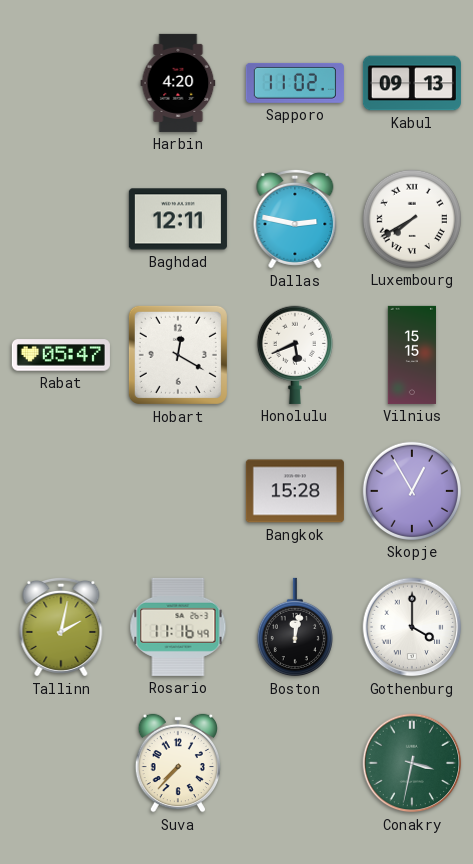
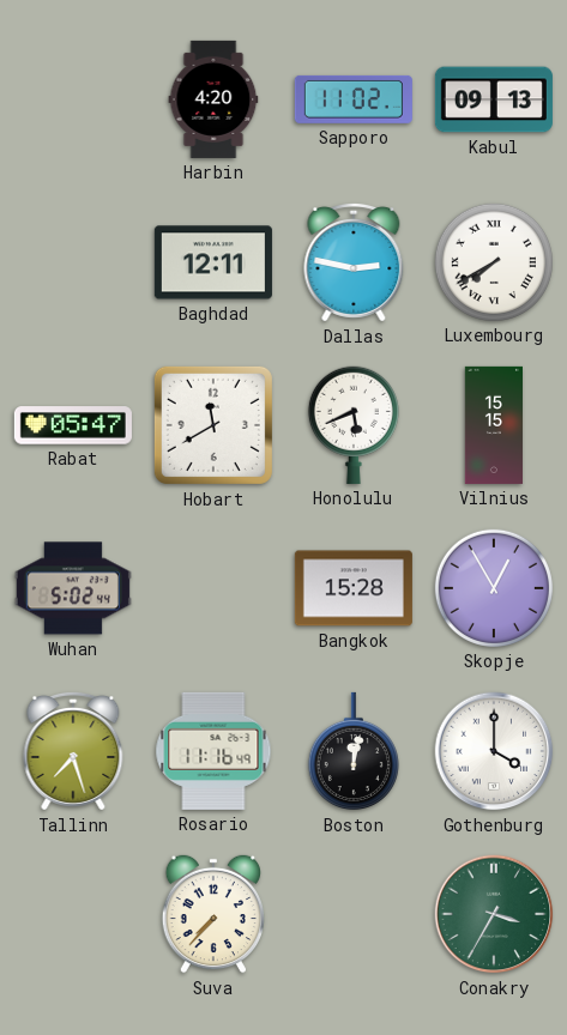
Hobart: 12:20 -> 11:40
Wuhan: none -> 5:02
Tallinn: 2:02 -> 7:27
Conakry: 3:32 -> 3:35
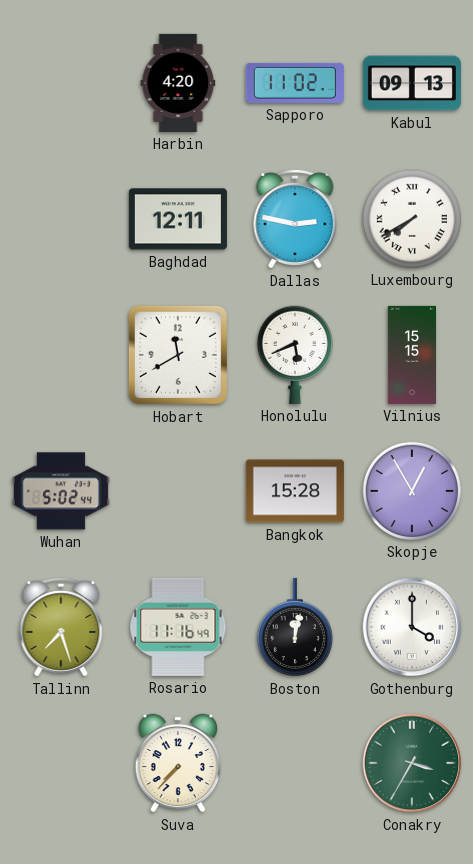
Rabat: 05:47 -> none
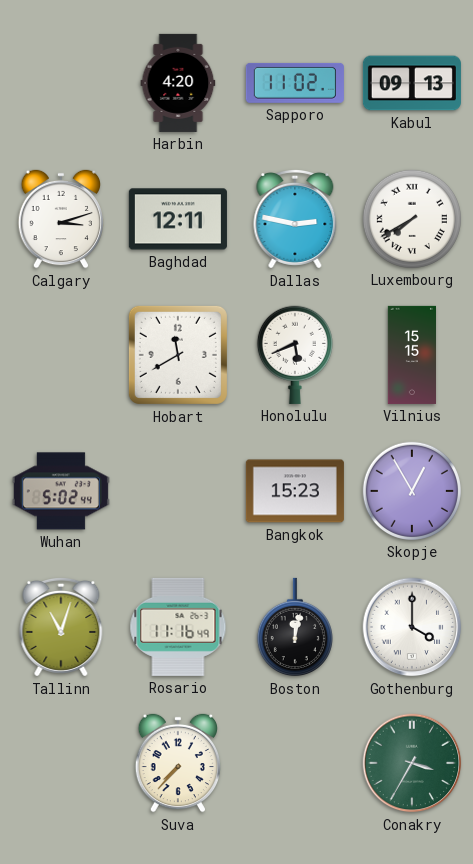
Calgary: none -> 3:12
Bangkok: 15:28 -> 15:23
Tallinn: 7:27 -> 11:03
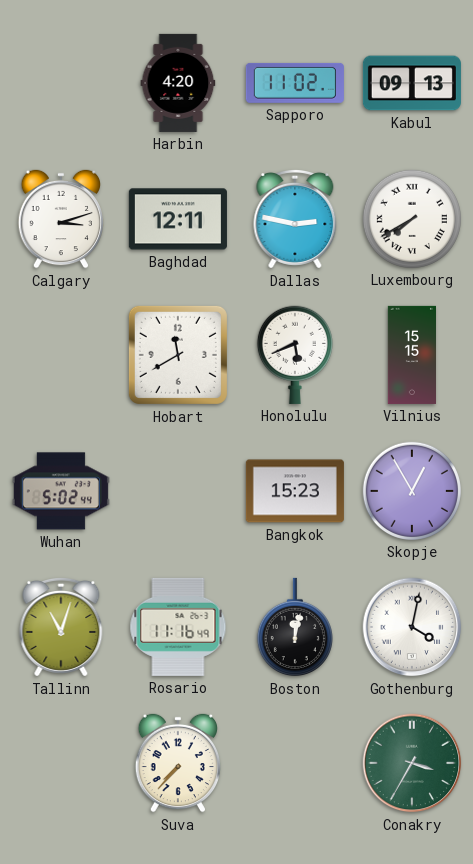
Gothenburg: 4:00 -> 4:02
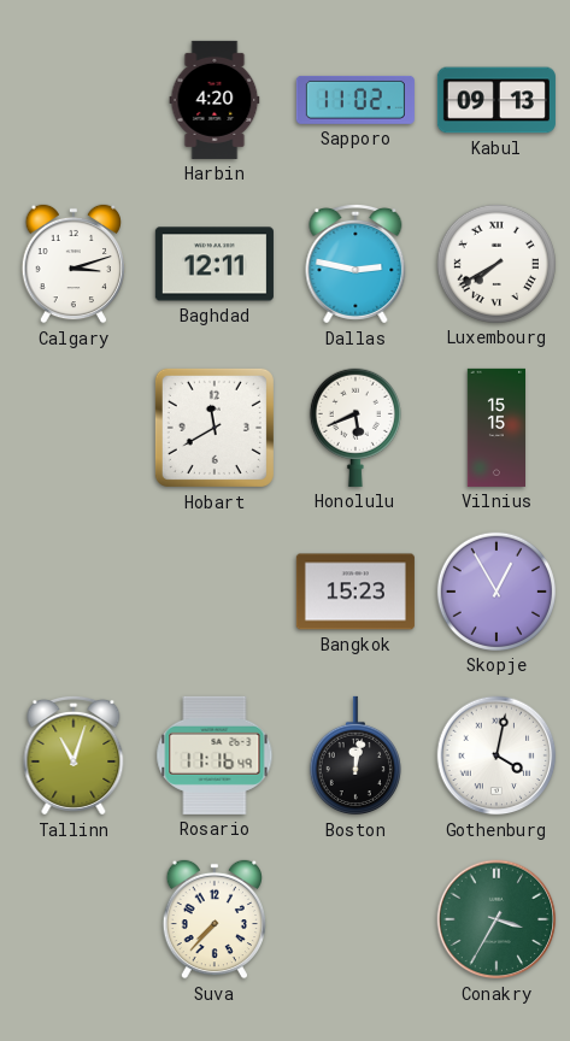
Wuhan: 5:02 -> none
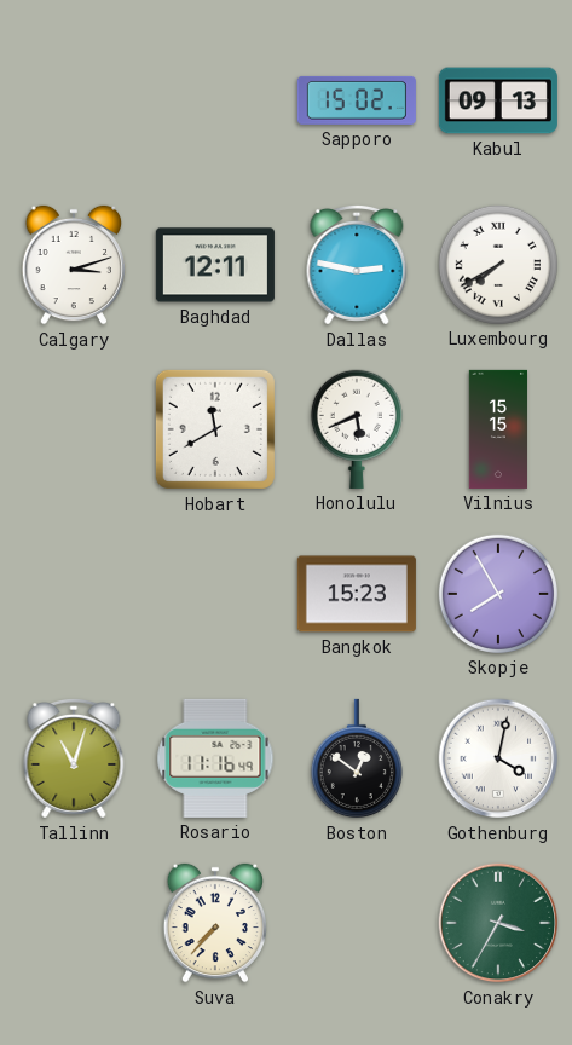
Harbin: 4:20 -> none
Sapporo: 11:02 -> 15:02
Skopje: 12:55 -> 7:55
Boston: 12:02 -> 12:51
